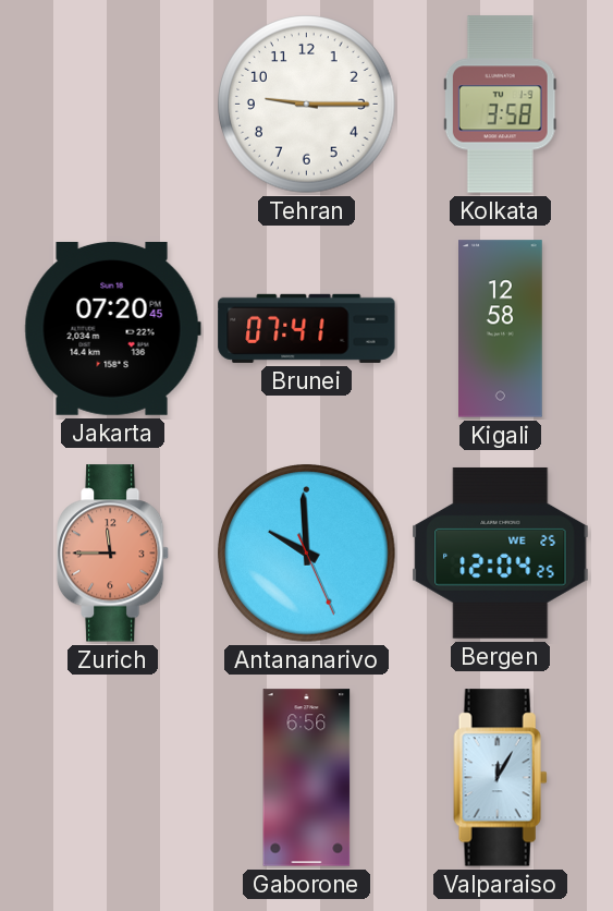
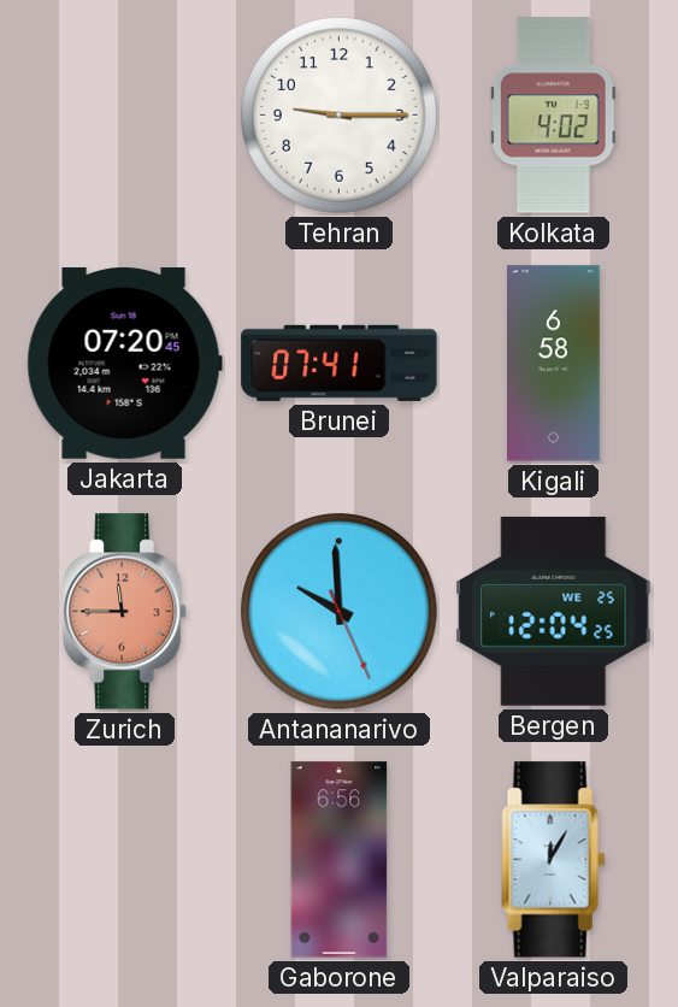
Kolkata: 3:58 -> 4:02
Kigali: 12:58 -> 6:58
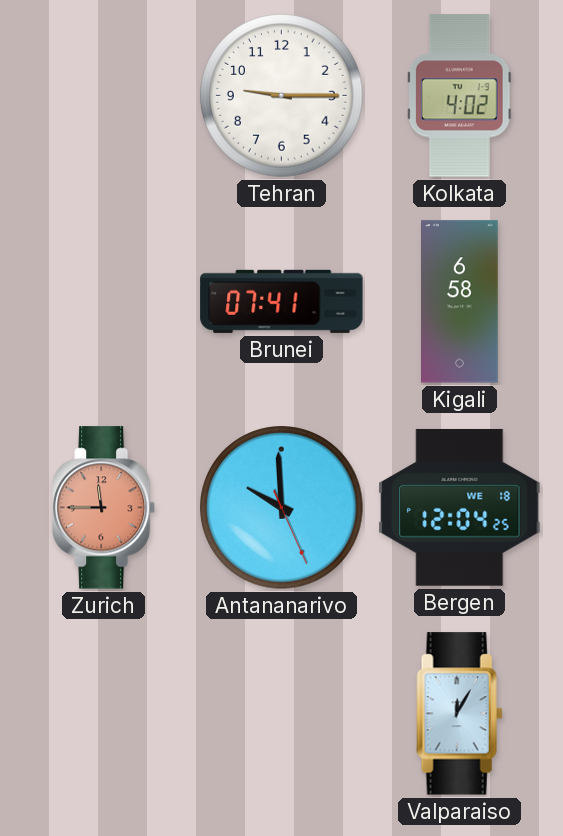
Jakarta: 07:20 -> none
Bergen date: WE 25 -> WE 18
Gaborone: 6:56 -> none
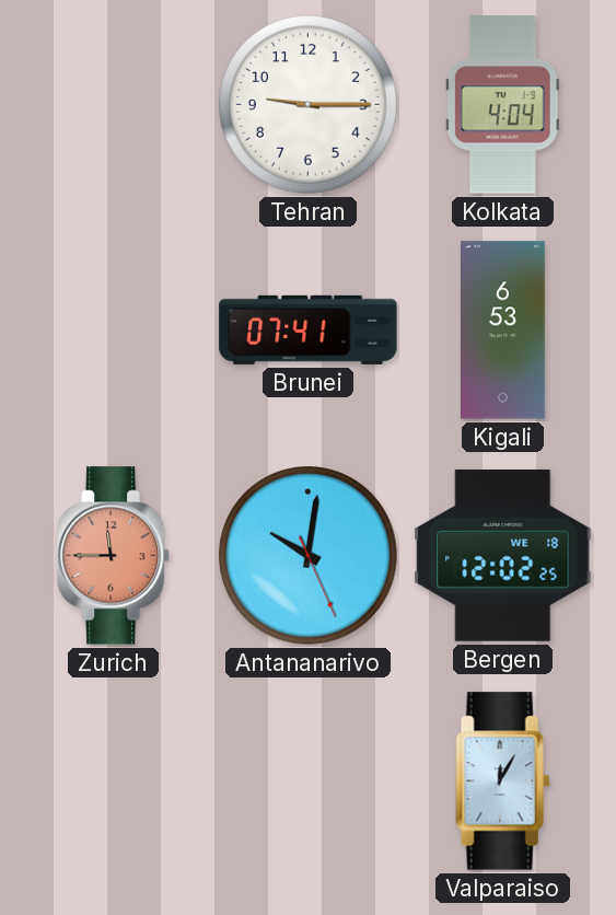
Kolkata: 4:02 -> 4:04
Kigali: 6:58 -> 6:53
Antananarivo: 9:59 -> 10:01
Bergen: 12:04 -> 12:02
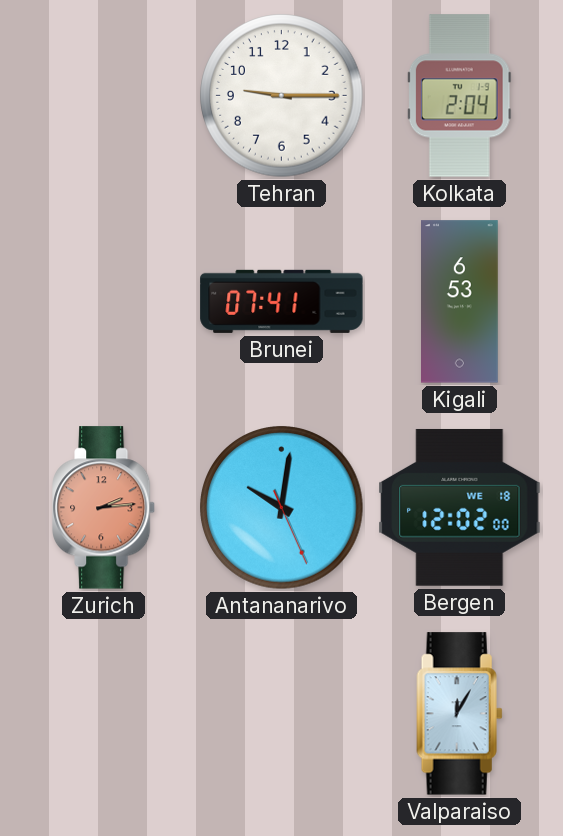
Kolkata: 4:04 -> 2:04
Zurich: 11:45 -> 2:14
Bergen: 12:02:25 -> 12:02:00
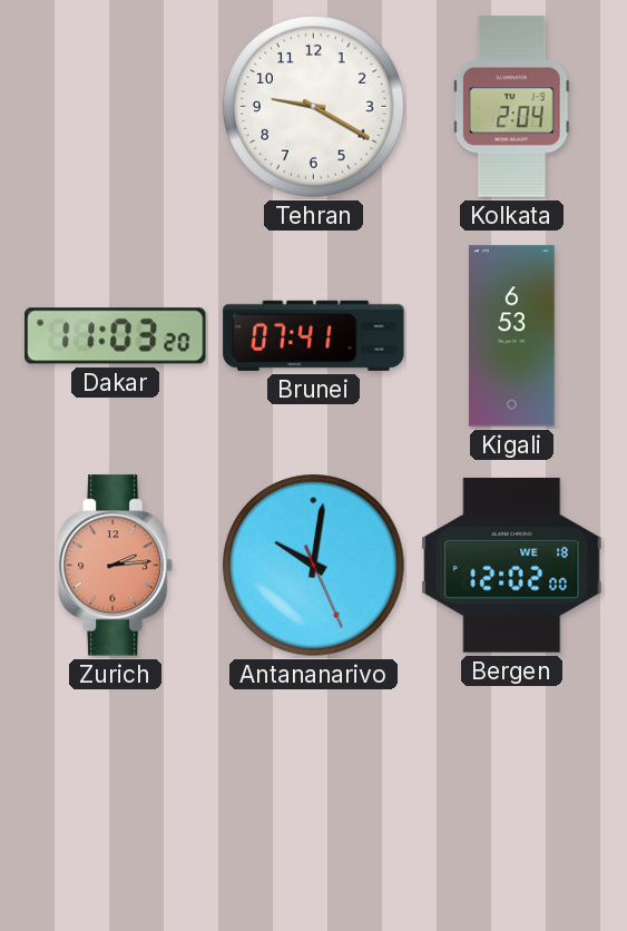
Tehran: 9:15 -> 9:20
Dakar: none -> 11:03
Valparaiso: 12:05 -> none
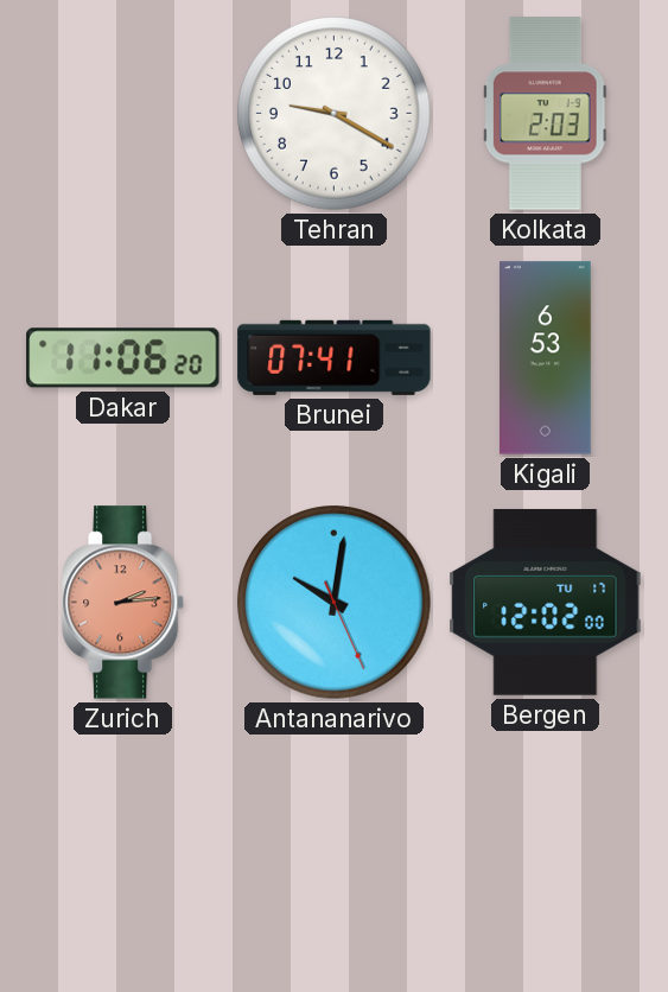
Kolkata: 2:04 -> 2:03
Dakar: 11:03 -> 11:06
Bergen date: WE 18 -> TU 17
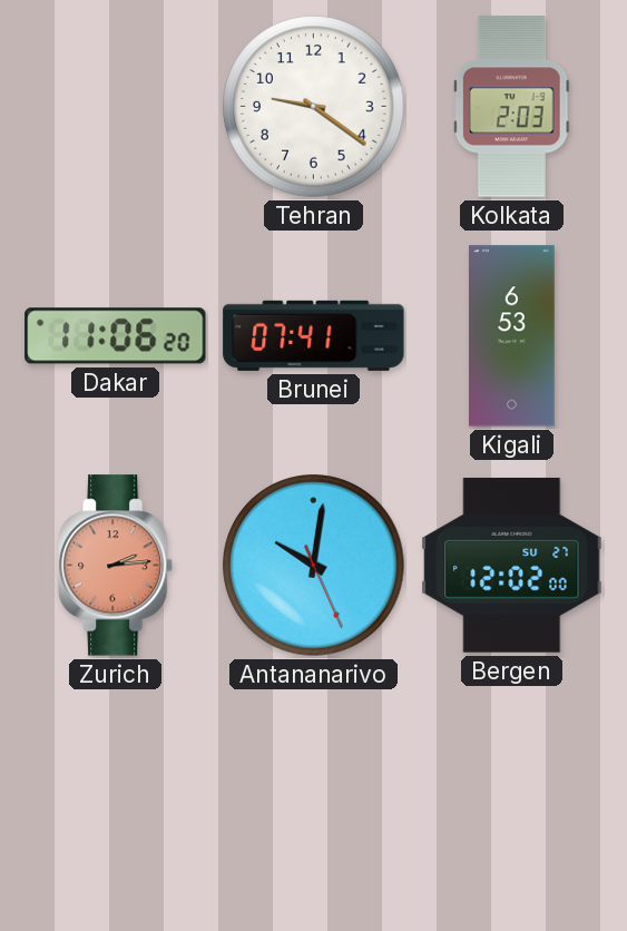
Tehran: 9:20 -> 9:21
Bergen date: TU 17 -> SU 27
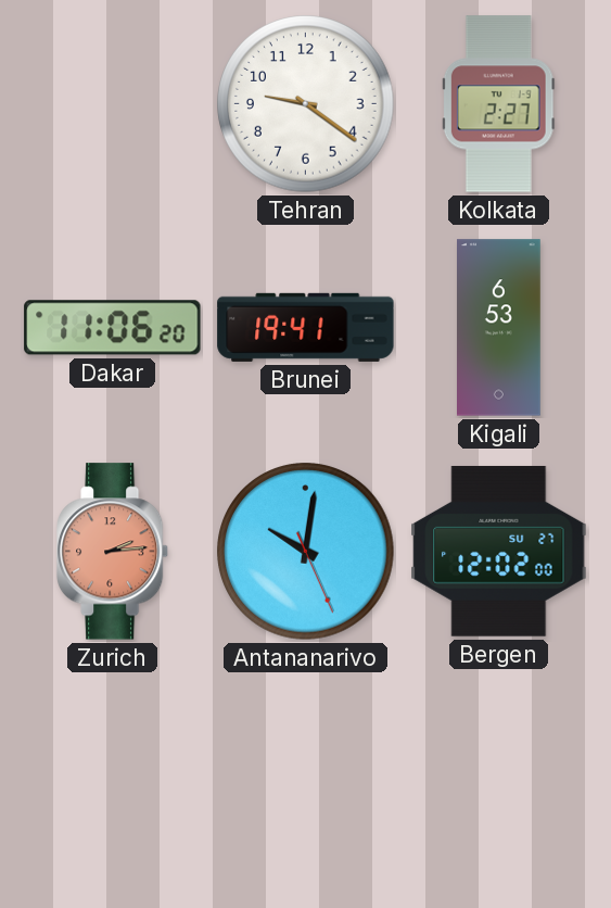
Kolkata: 2:03 -> 2:27
Brunei: 07:41 -> 19:41
